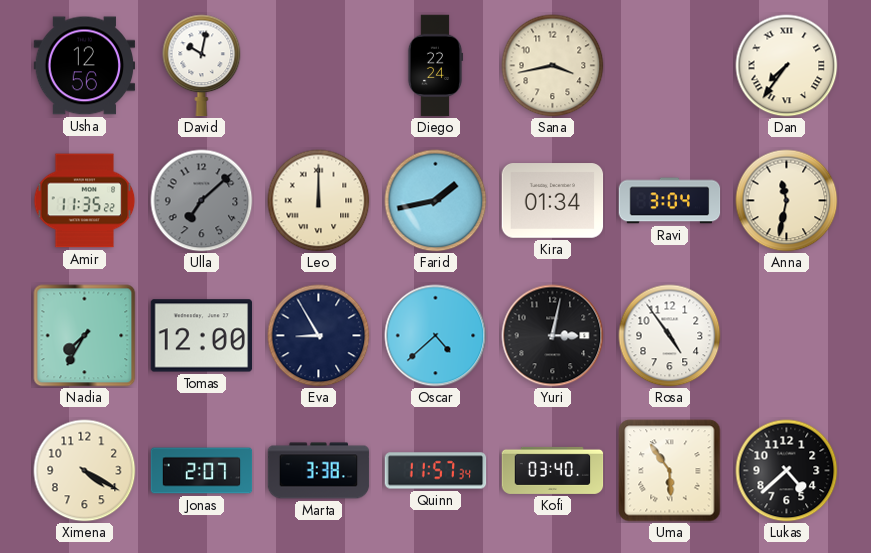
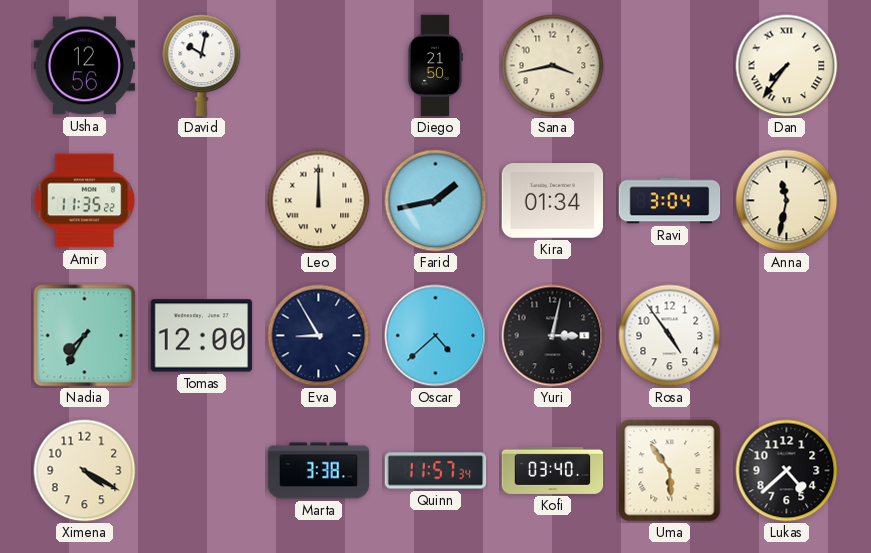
Diego: 22:24 -> 21:50
Ulla: 7:08 -> none
Jonas: 2:07 -> none
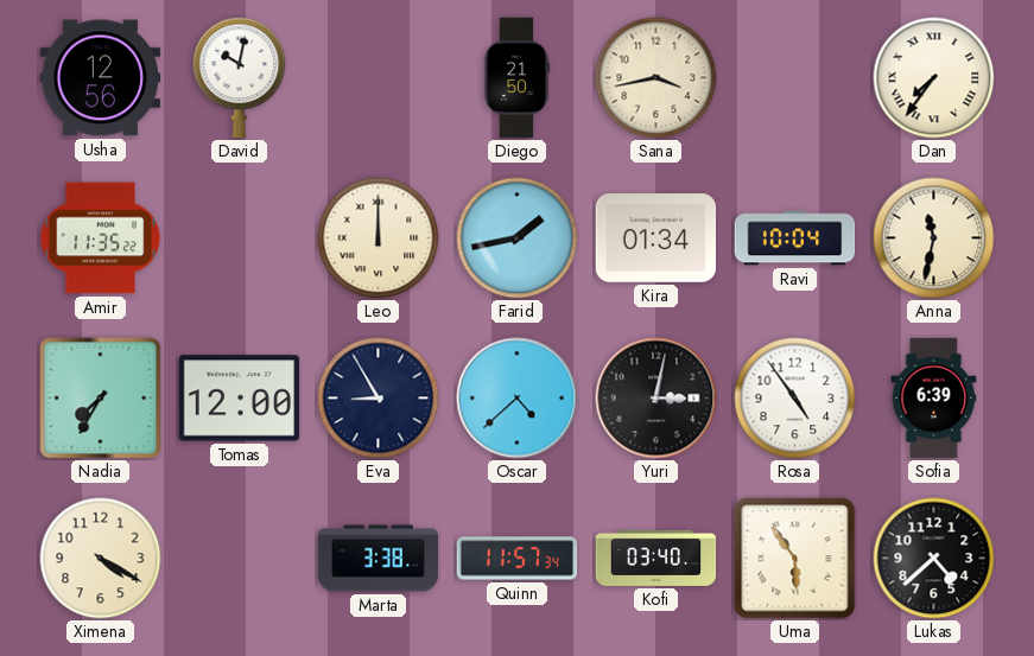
Ravi: 3:04 -> 10:04
Sofia: none -> 6:39
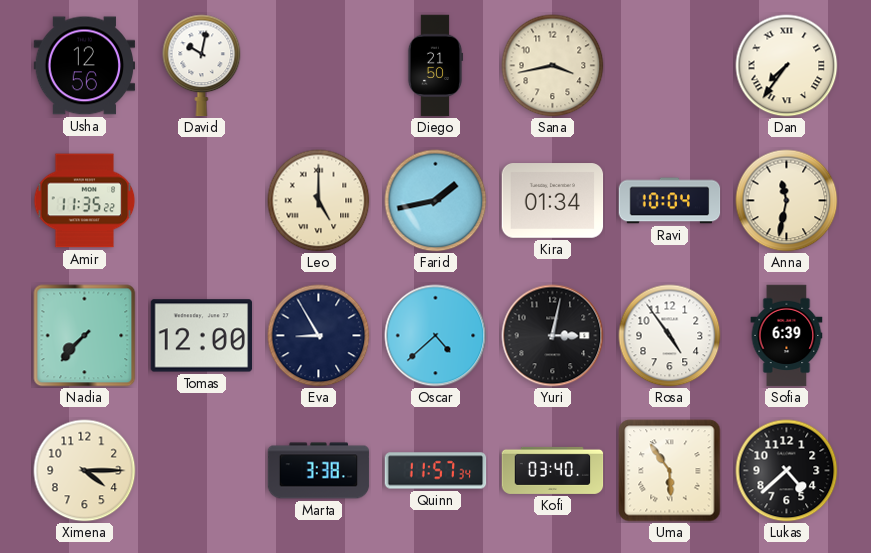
Leo: 12:00 -> 5:00
Nadia: 7:35 -> 7:37
Ximena: 4:20 -> 4:15
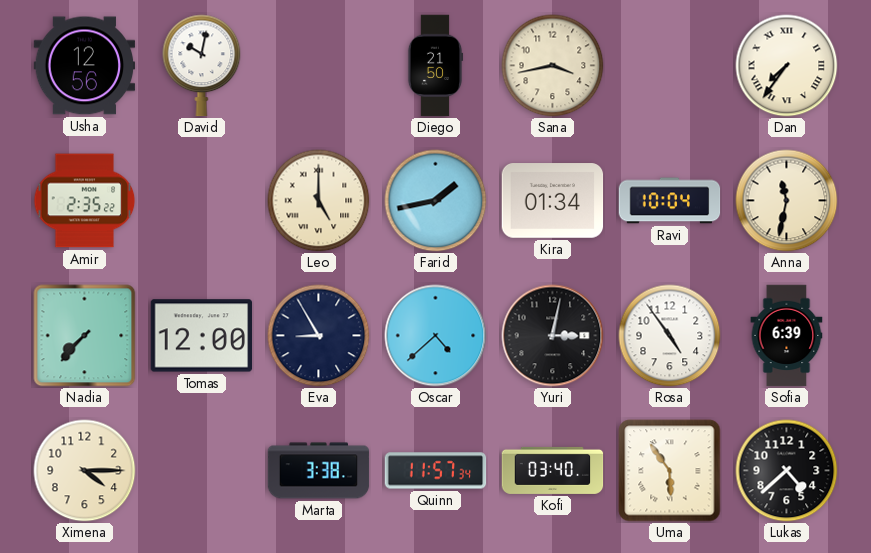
Amir: 11:35 -> 2:35
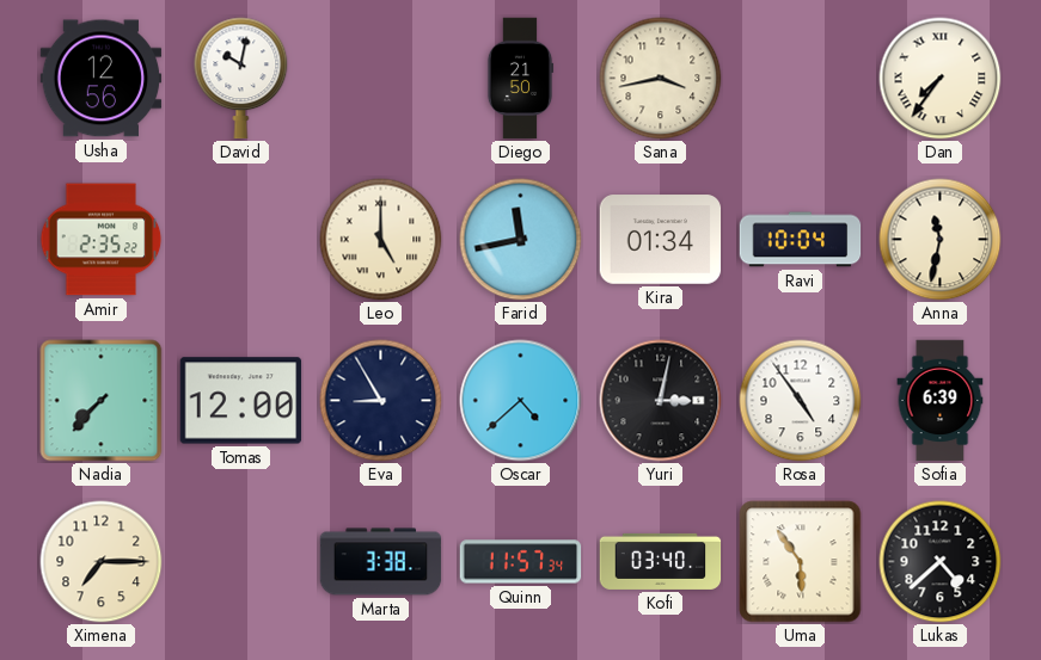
Farid: 1:43 -> 11:43
Ximena: 4:15 -> 7:15
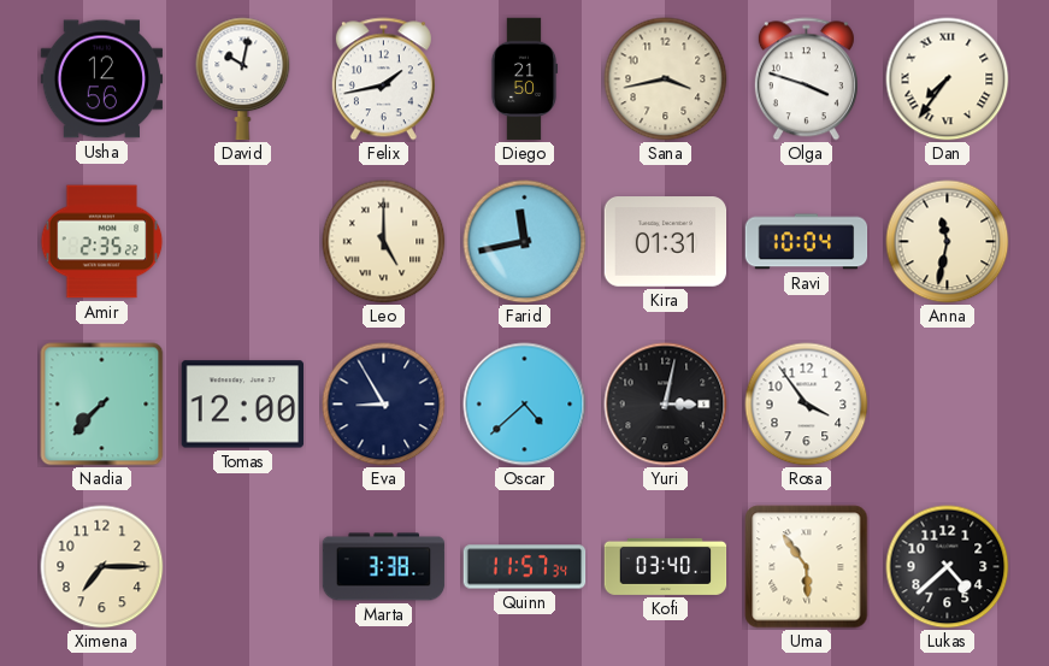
Felix: none -> 1:43
Olga: none -> 3:48
Kira: 01:34 -> 01:31
Rosa: 4:54 -> 3:54
Sofia: 6:39 -> none
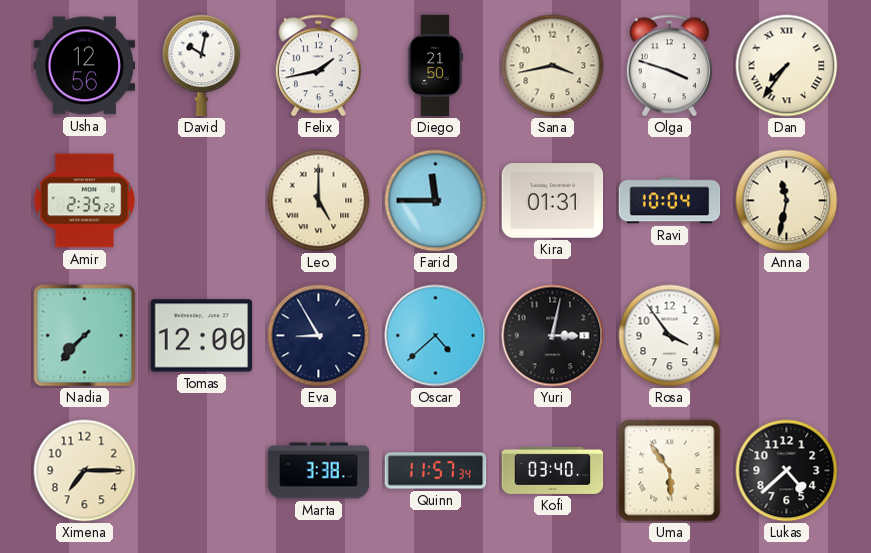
Farid: 11:43 -> 11:45
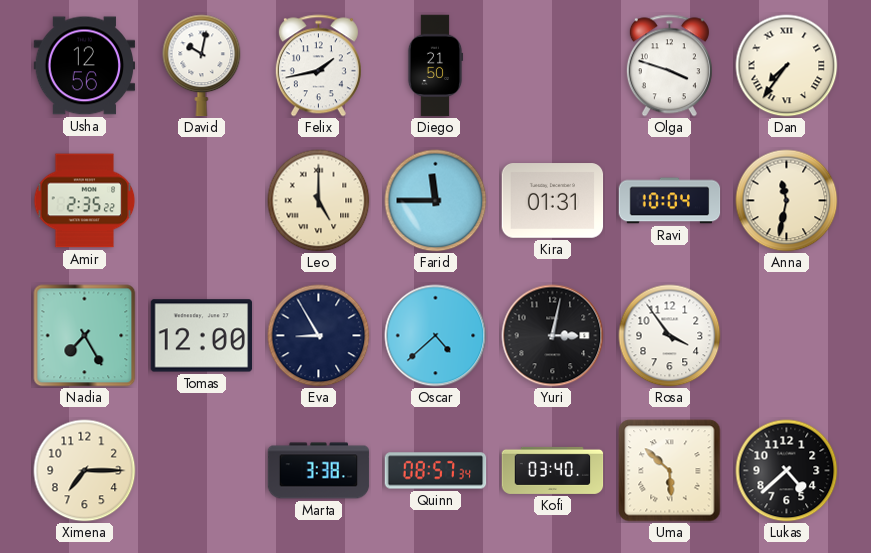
Sana: 3:43 -> none
Nadia: 7:37 -> 7:25
Quinn: 11:57 -> 08:57
Uma: 5:54 -> 5:52
